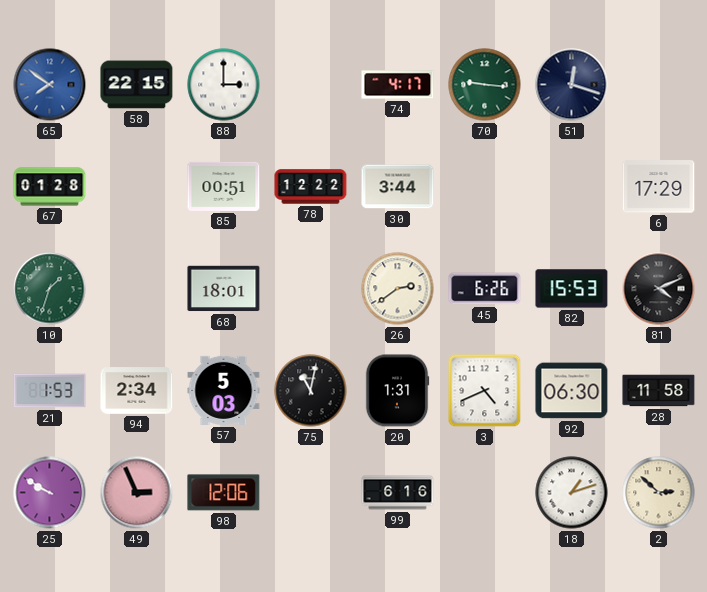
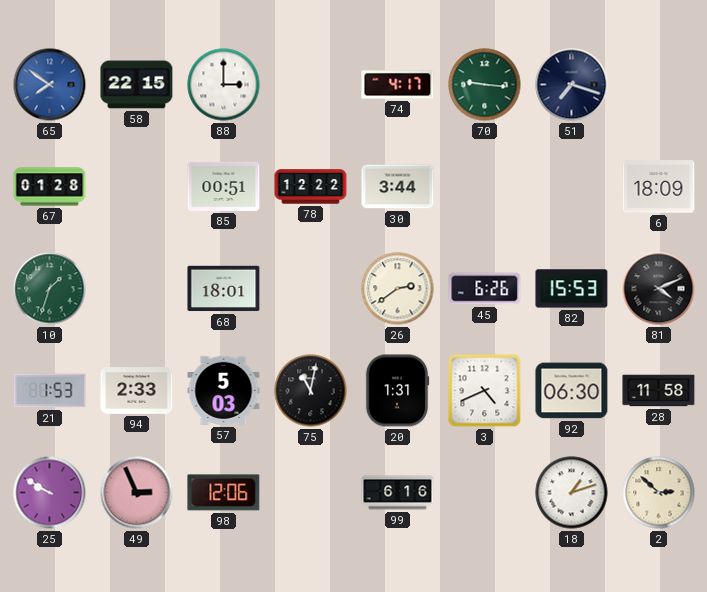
51: 12:18 -> 7:18
6: 17:29 -> 18:09
94: 2:34 -> 2:33
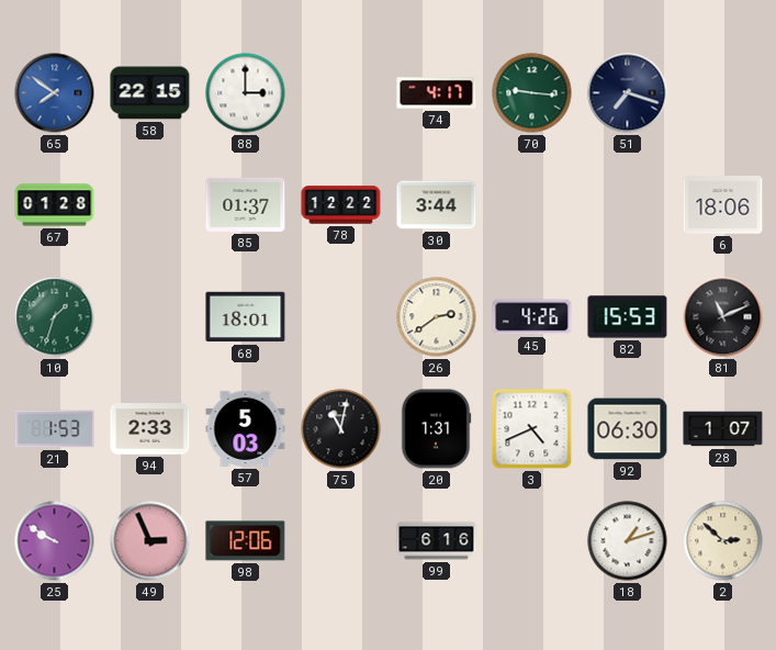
85: 00:51 -> 01:37
6: 18:09 -> 18:06
45: 6:26 -> 4:26
81: 4:11 -> 11:11
28: 11:58 -> 1:07
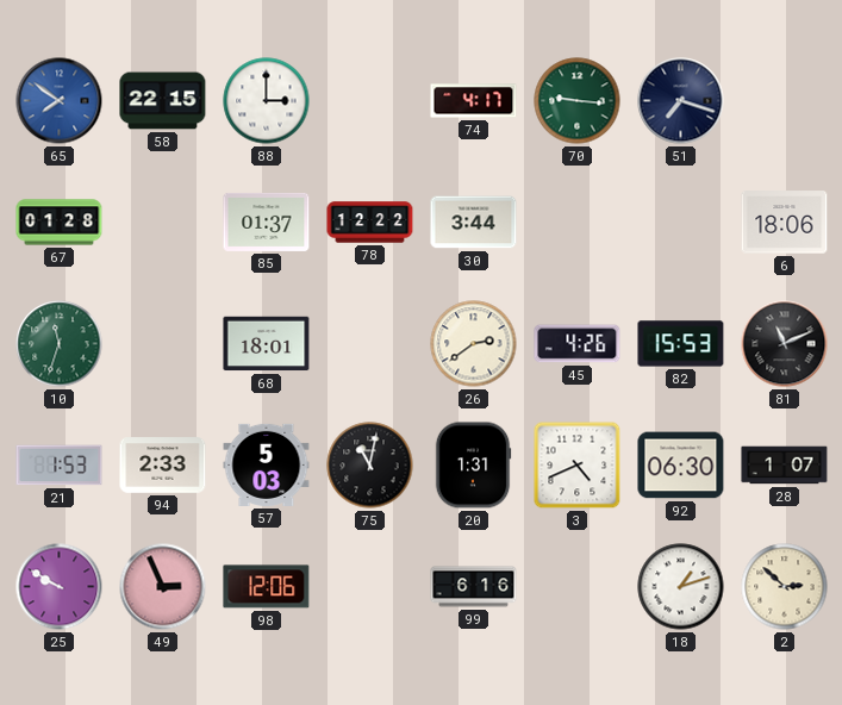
10: 1:33 -> 11:33
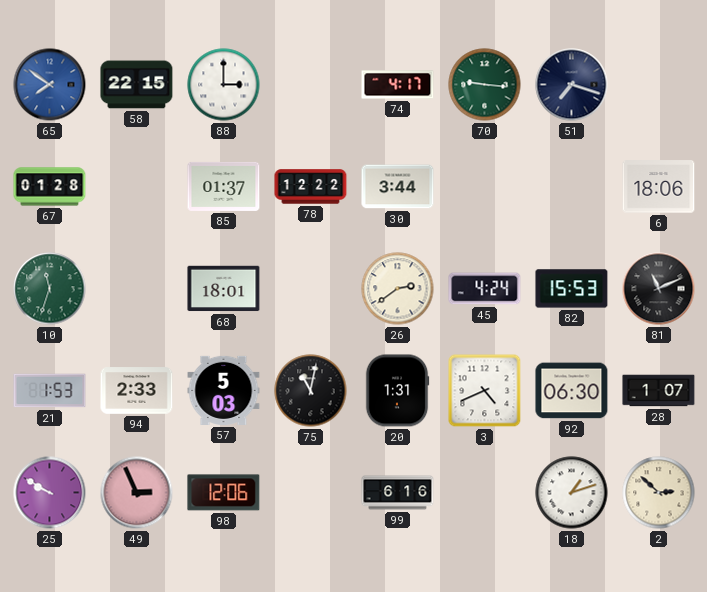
45: 4:26 -> 4:24
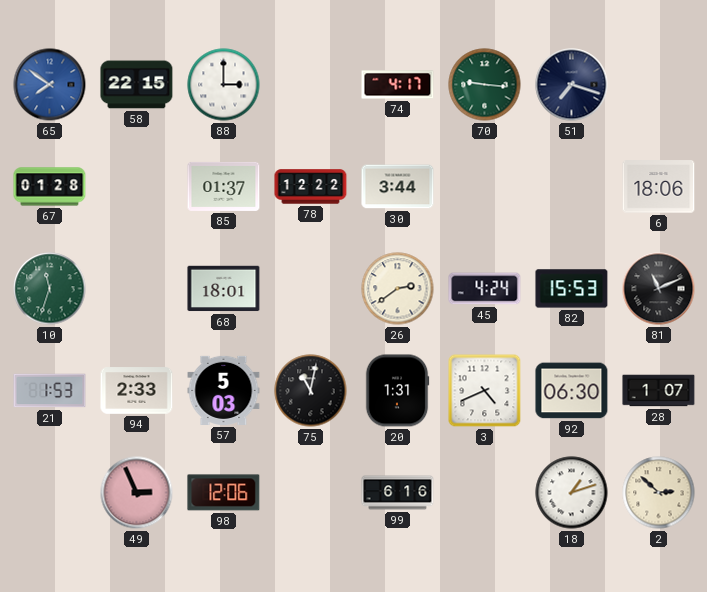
25: 9:50 -> none
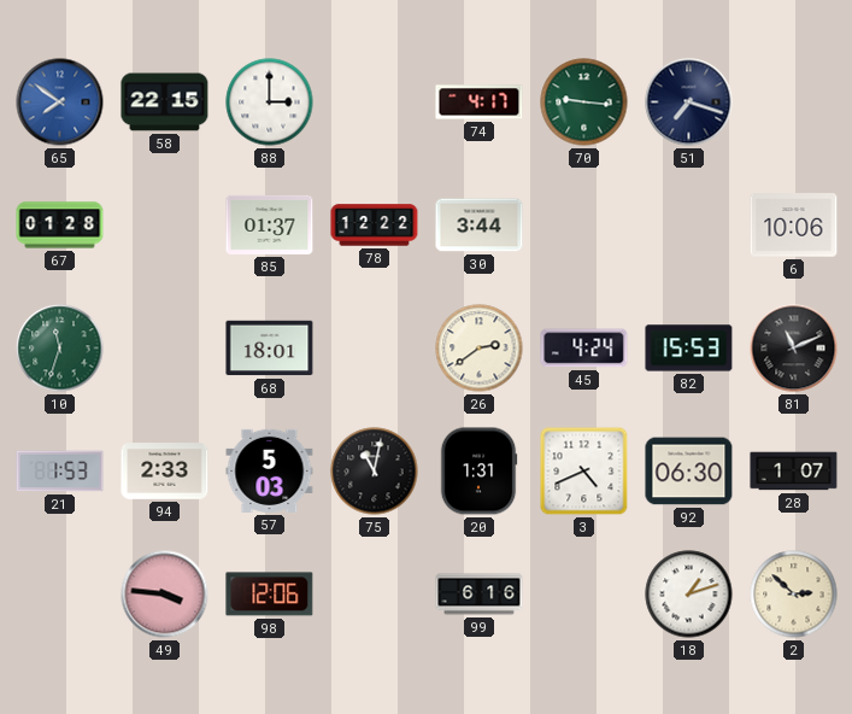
6: 18:06 -> 10:06
49: 2:56 -> 3:46
